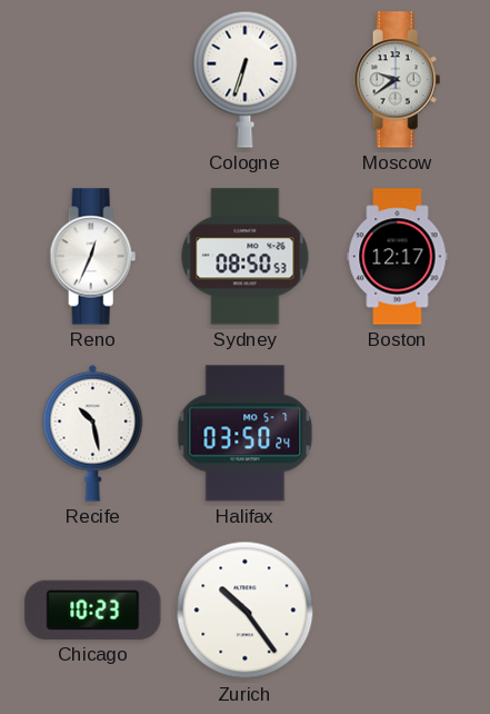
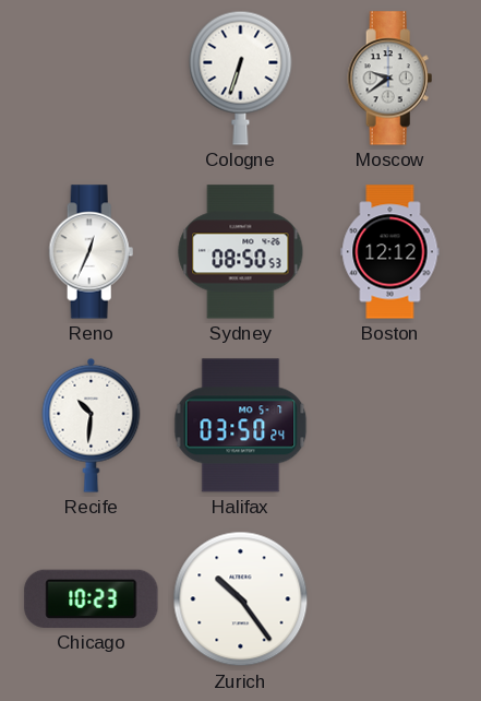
Boston: 12:17 -> 12:12
Recife: 10:28 -> 10:31
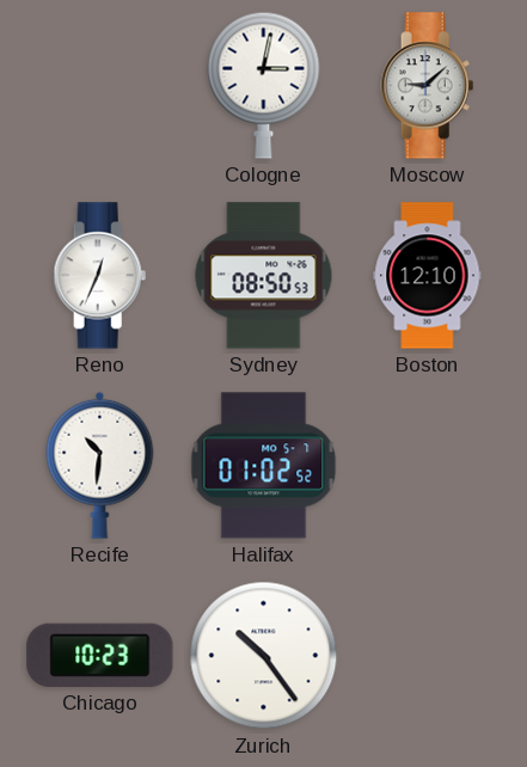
Cologne: 6:33 -> 3:02
Moscow: 9:39 -> 9:08
Boston: 12:12 -> 12:10
Halifax: 03:50 -> 01:02
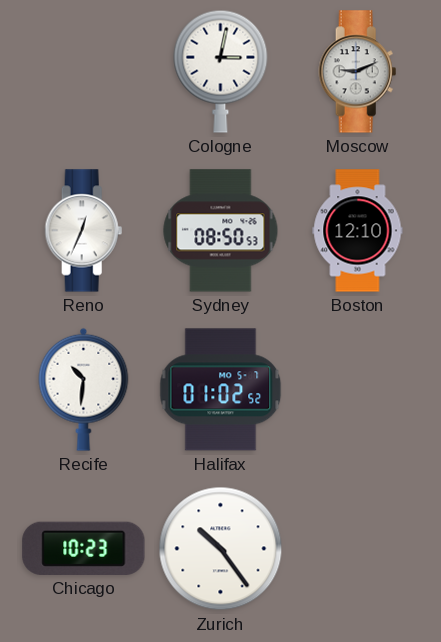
Moscow: 9:08 -> 9:11
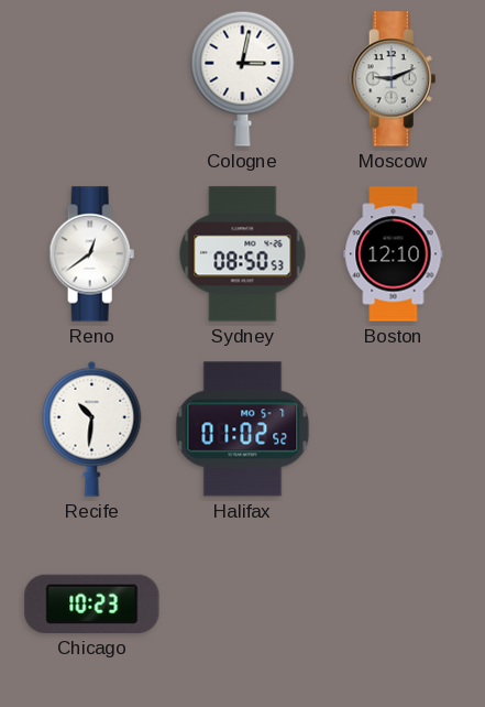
Reno: 12:34 -> 12:39
Zurich: 10:24 -> none
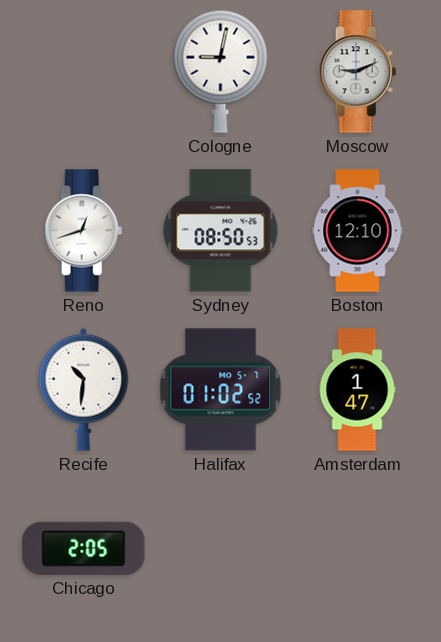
Cologne: 3:02 -> 9:02
Reno: 12:39 -> 12:42
Amsterdam: none -> 1:47
Chicago: 10:23 -> 2:05
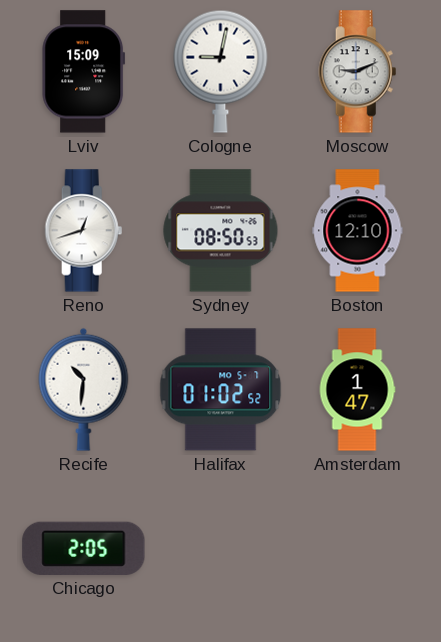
Lviv: none -> 15:09
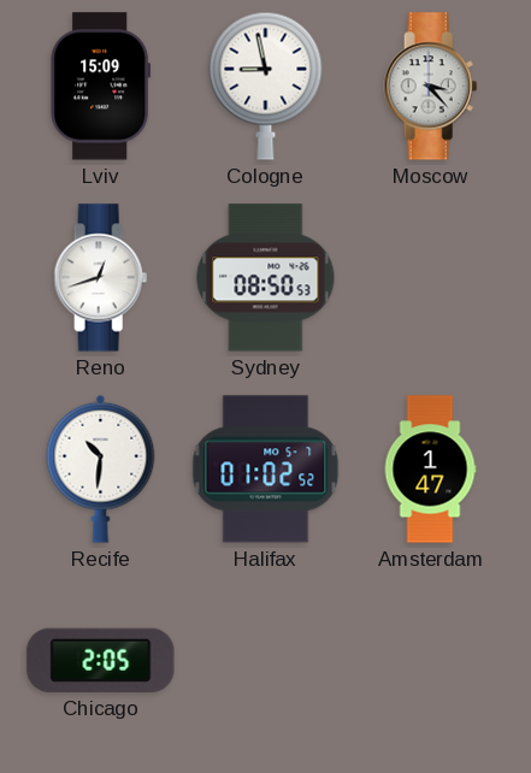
Cologne: 9:02 -> 8:58
Moscow: 9:11 -> 3:23
Boston: 12:10 -> none
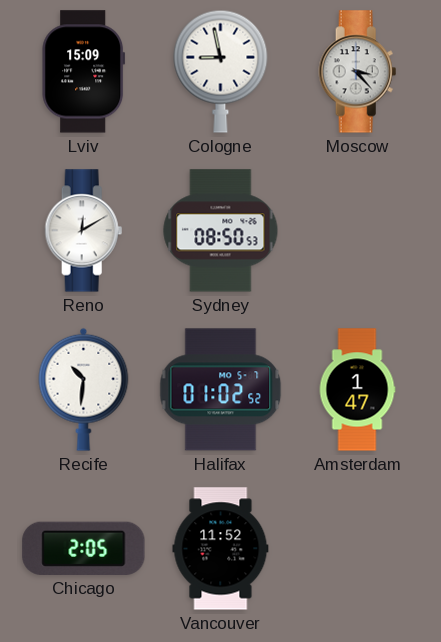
Reno: 12:42 -> 12:10
Vancouver: none -> 11:52
